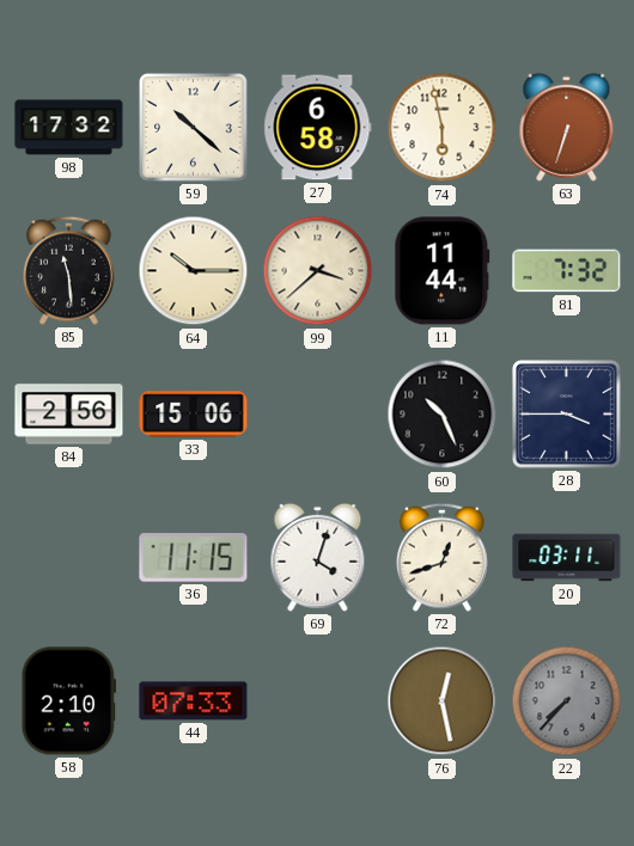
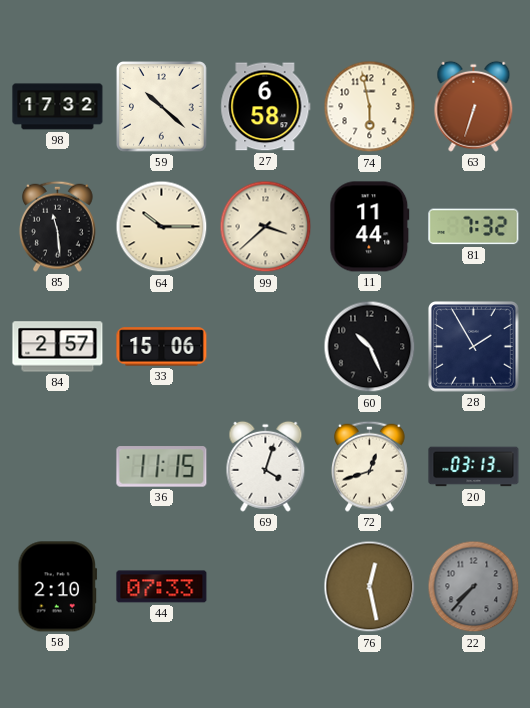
84: 2:56 -> 2:57
28: 3:45 -> 1:55
20: 03:11 -> 03:13
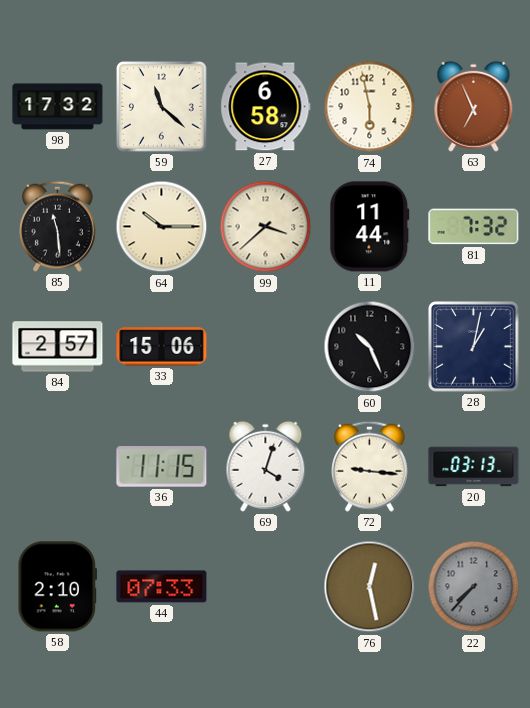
59: 10:22 -> 11:22
63: 6:33 -> 6:56
28: 1:55 -> 1:02
72: 12:42 -> 9:16
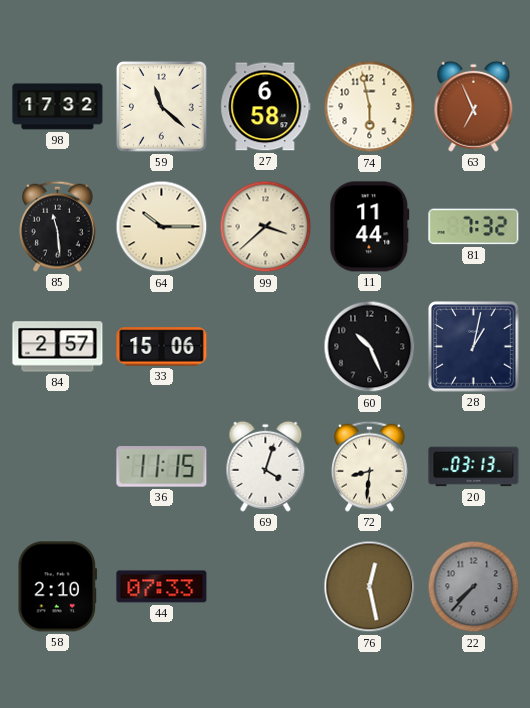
72: 9:16 -> 8:31
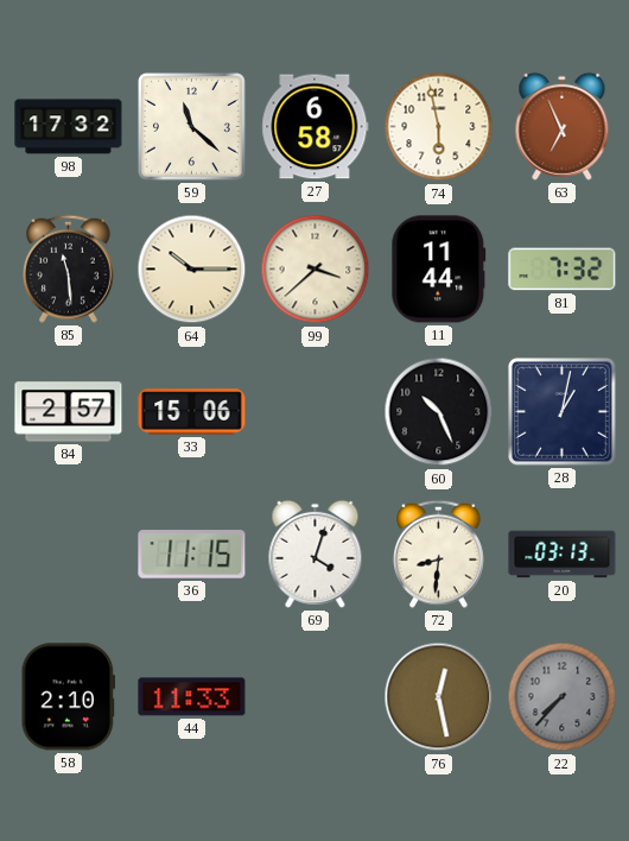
44: 07:33 -> 11:33
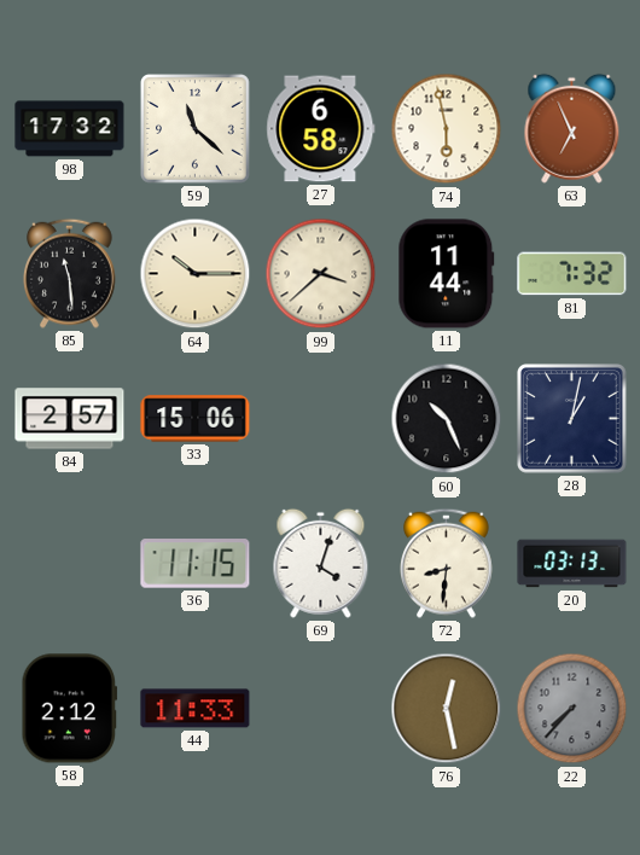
58: 2:10 -> 2:12
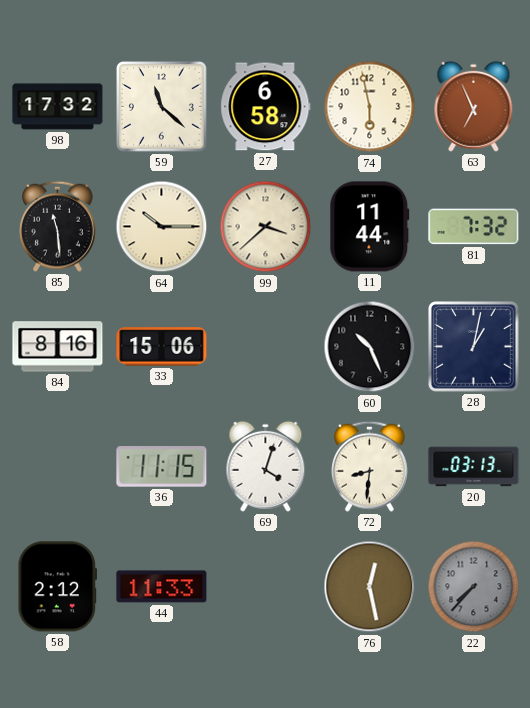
84: 2:57 -> 8:16
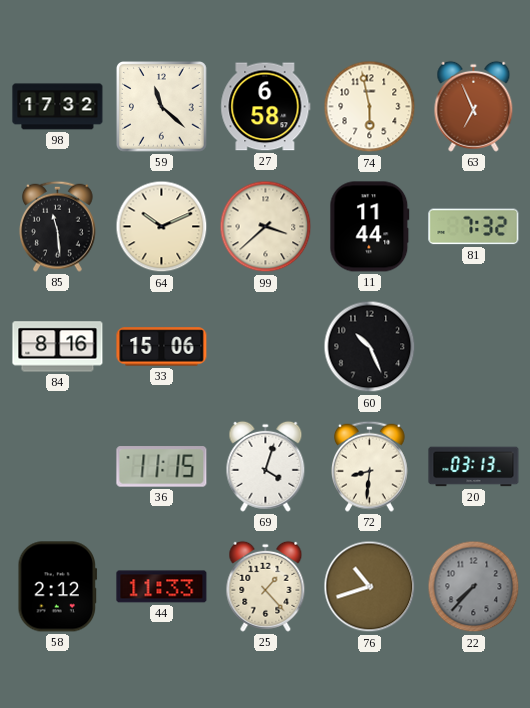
64: 10:15 -> 10:11
28: 1:02 -> none
25: none -> 1:23
76: 12:28 -> 10:42
